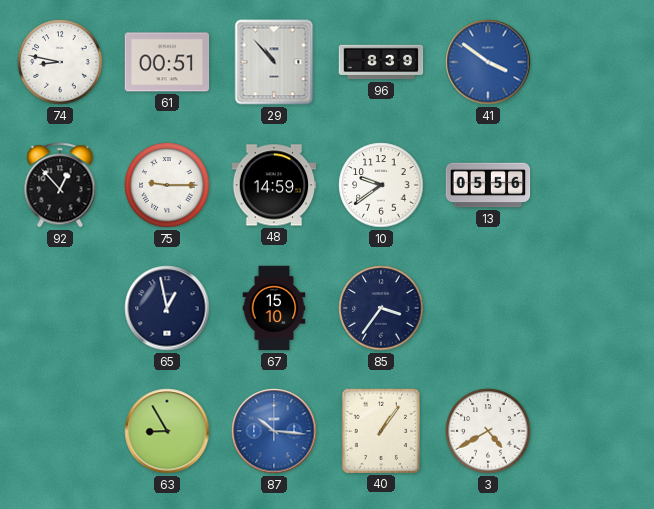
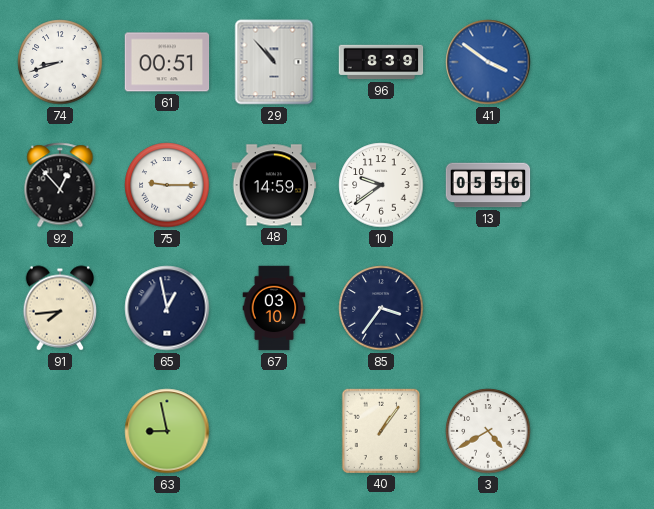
74: 8:47 -> 8:42
91: none -> 7:44
67: 15:10 -> 03:10
63: 8:55 -> 8:58
87: 10:16 -> none
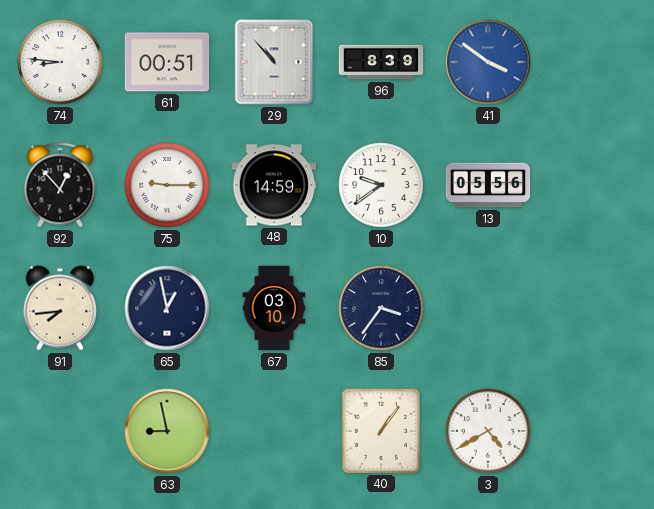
74: 8:42 -> 8:46
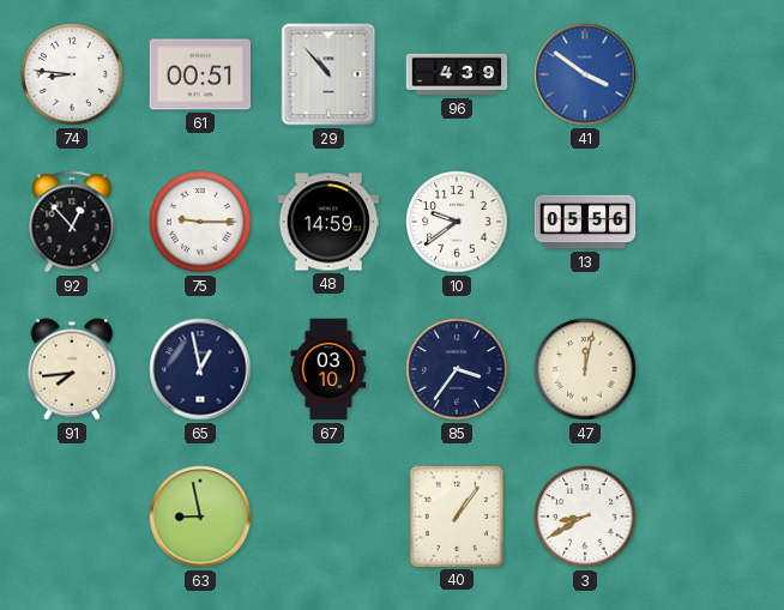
96: 8:39 -> 4:39
47: none -> 12:02
3: 4:40 -> 8:40
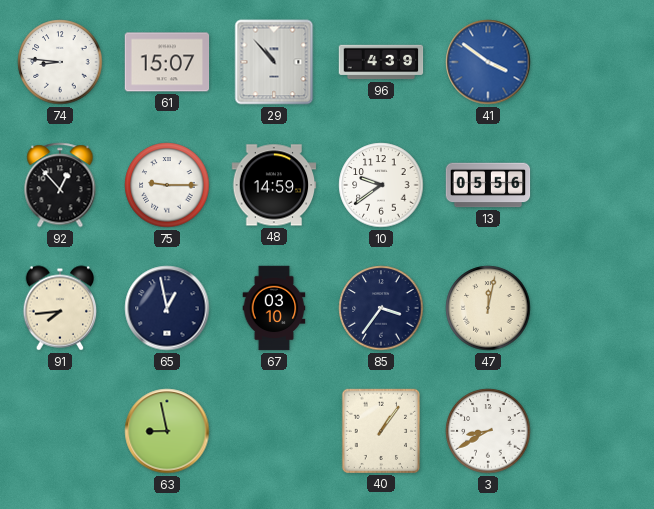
61: 00:51 -> 15:07
